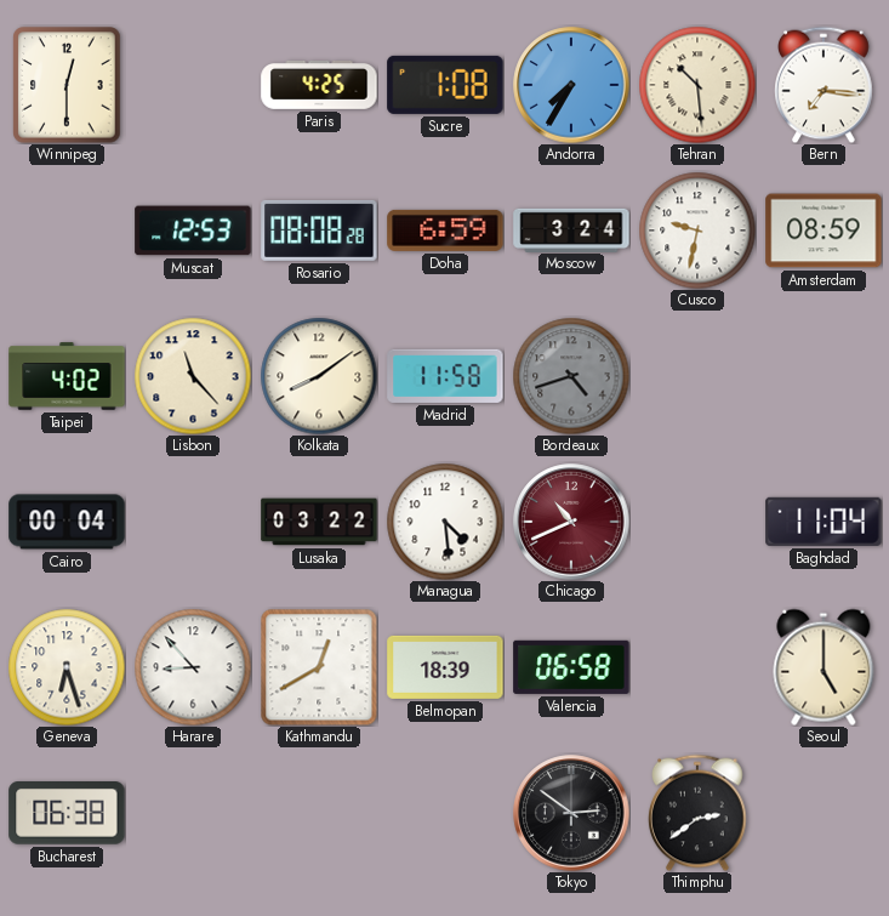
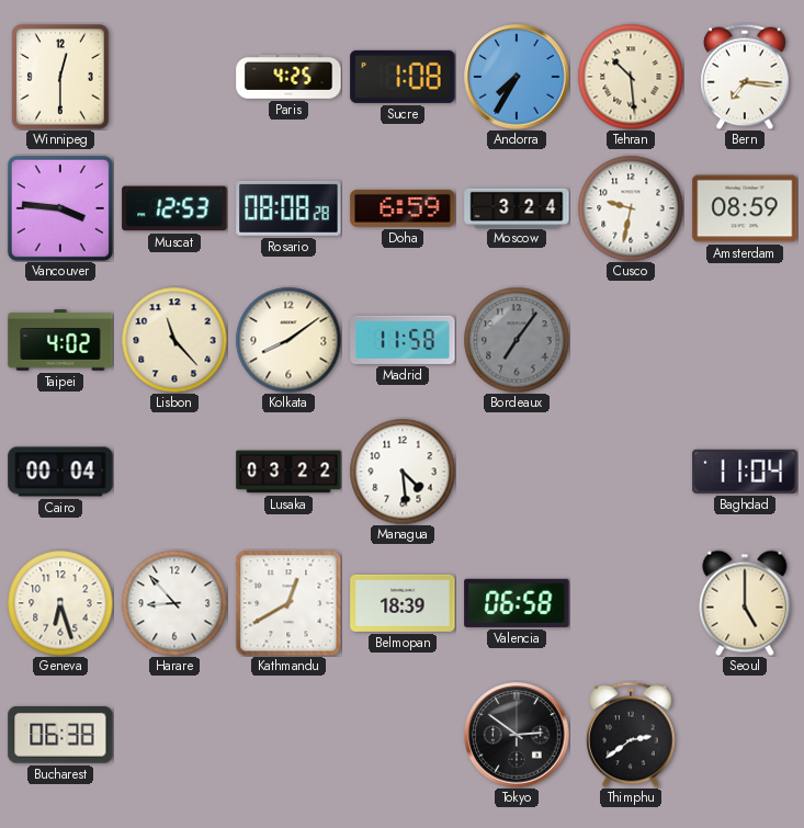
Vancouver: none -> 3:46
Bordeaux: 4:42 -> 7:06
Chicago: 10:41 -> none
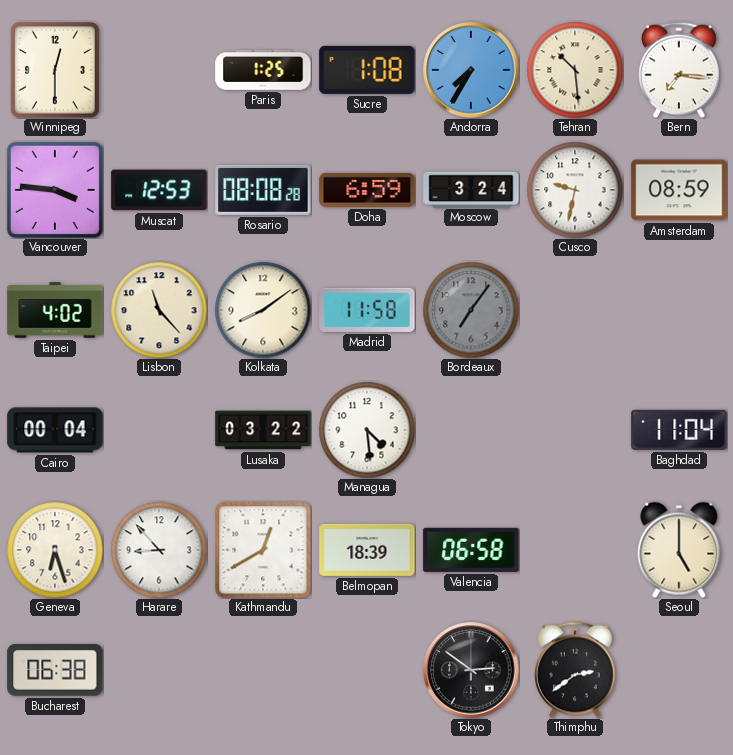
Paris: 4:25 -> 1:25
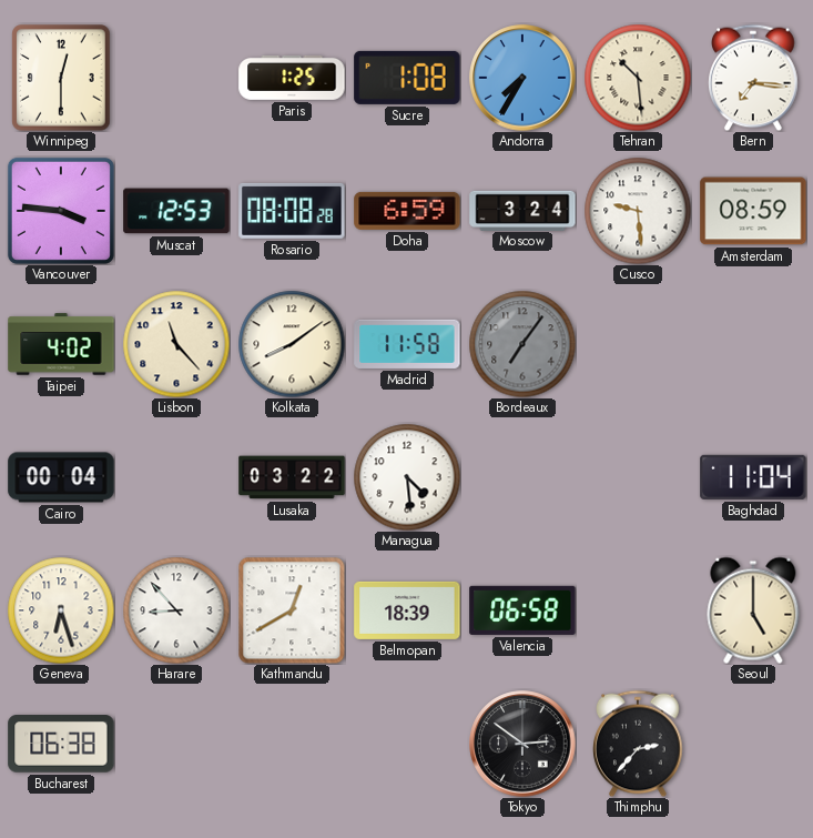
Cusco: 9:32 -> 9:29
Thimphu: 2:39 -> 2:37
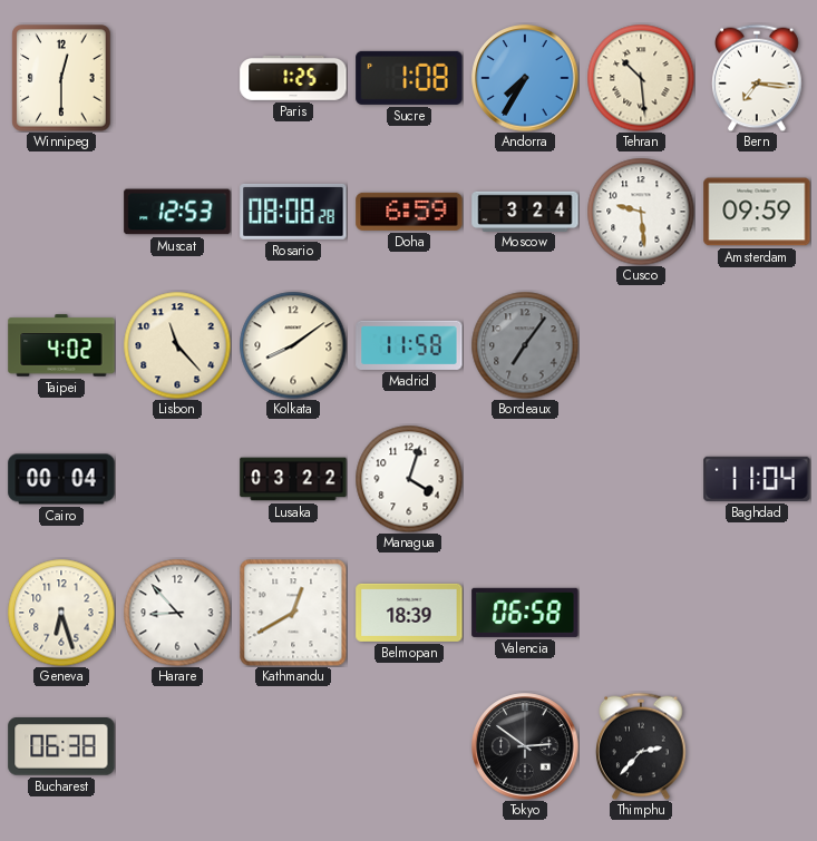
Vancouver: 3:46 -> none
Amsterdam: 08:59 -> 09:59
Managua: 4:29 -> 4:03
Seoul: 5:00 -> none
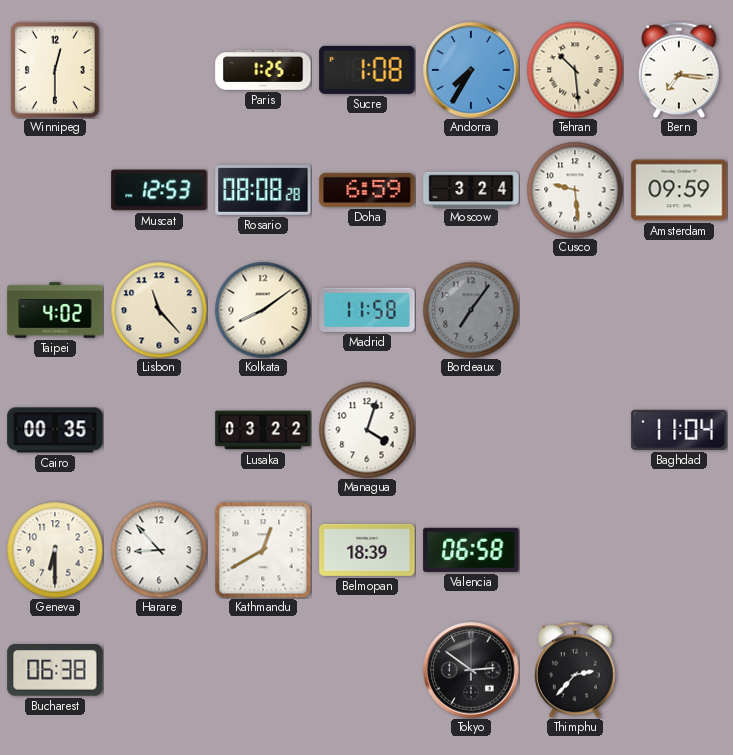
Cairo: 00:04 -> 00:35
Geneva: 6:27 -> 6:30
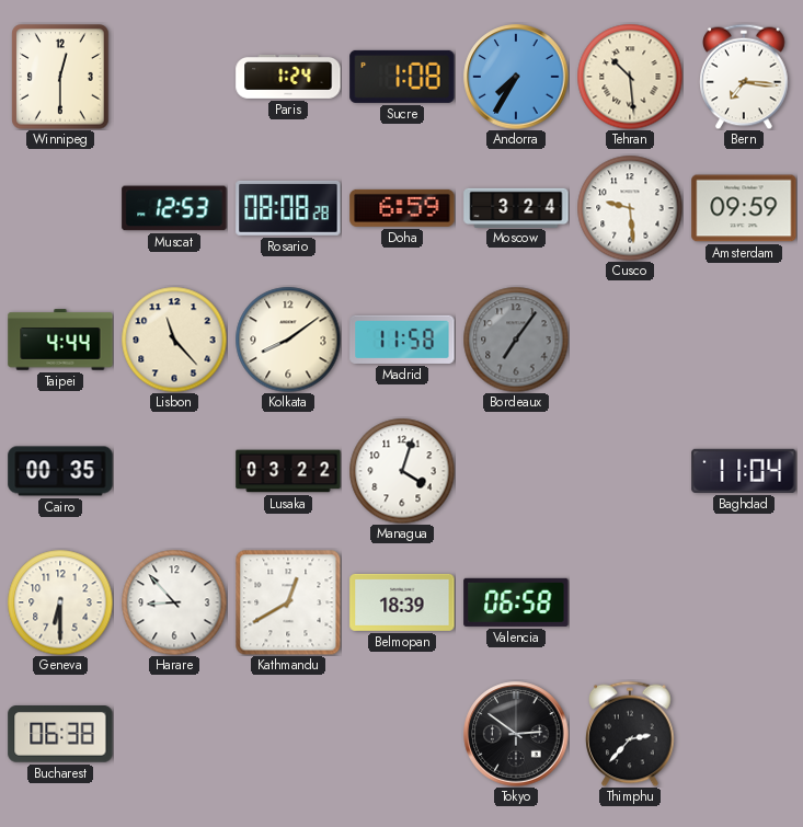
Paris: 1:25 -> 1:24
Taipei: 4:02 -> 4:44
